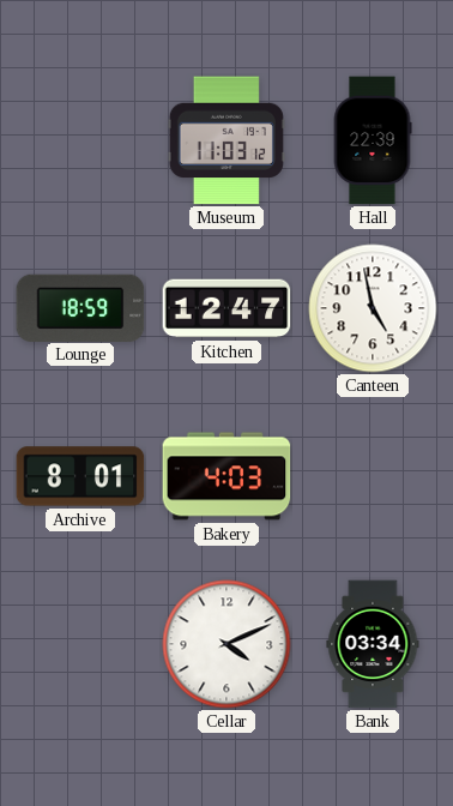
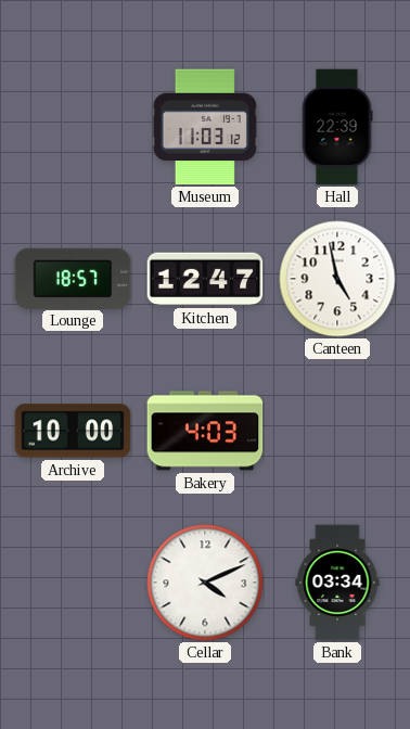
Lounge: 18:59 -> 18:57
Archive: 8:01 -> 10:00
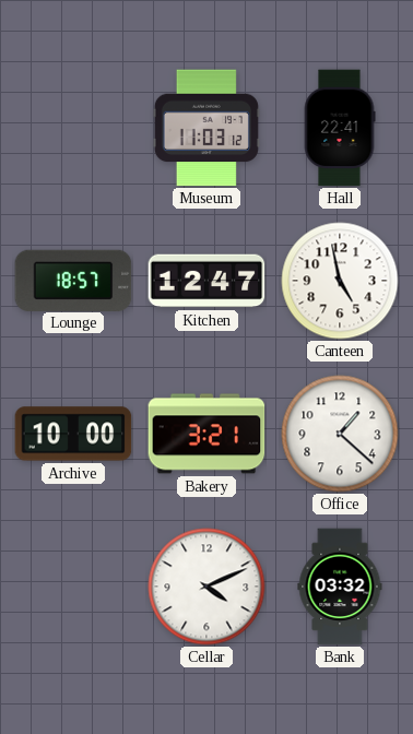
Hall: 22:39 -> 22:41
Bakery: 4:03 -> 3:21
Office: none -> 1:22
Bank: 03:34 -> 03:32
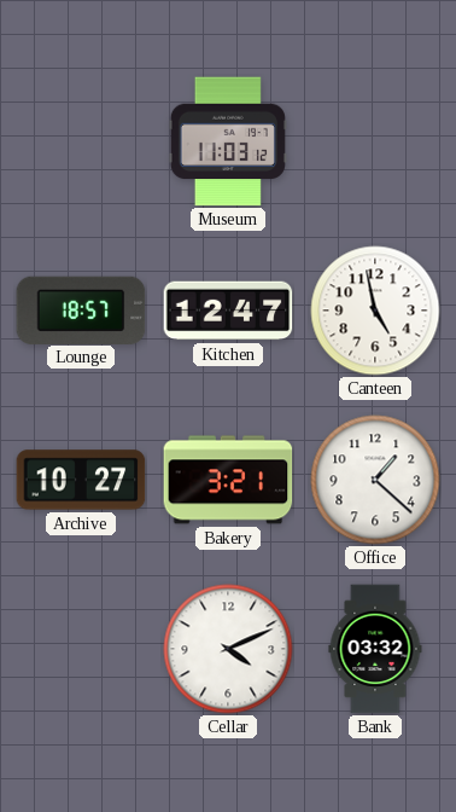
Hall: 22:41 -> none
Archive: 10:00 -> 10:27
